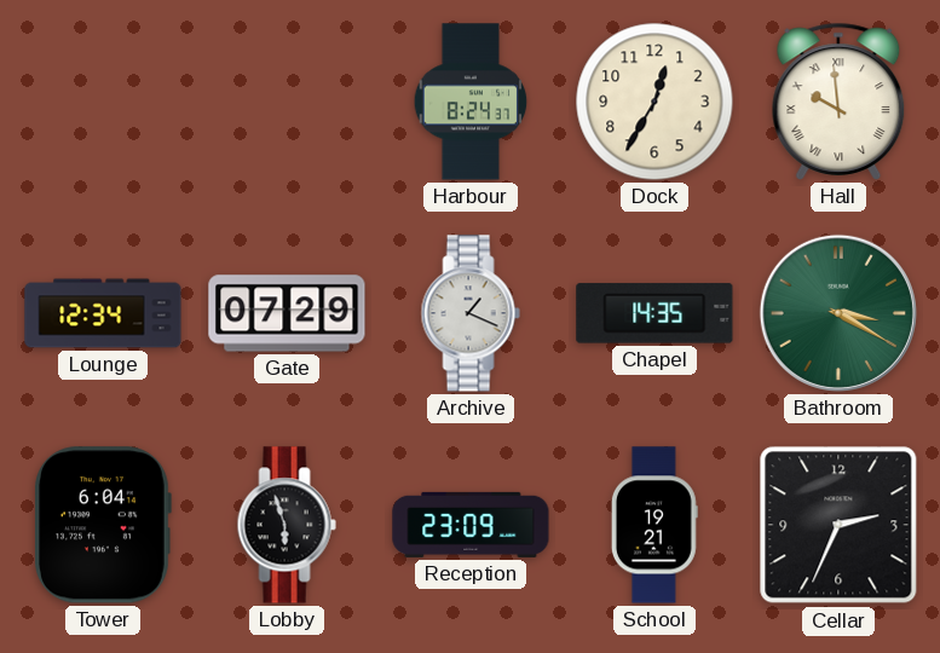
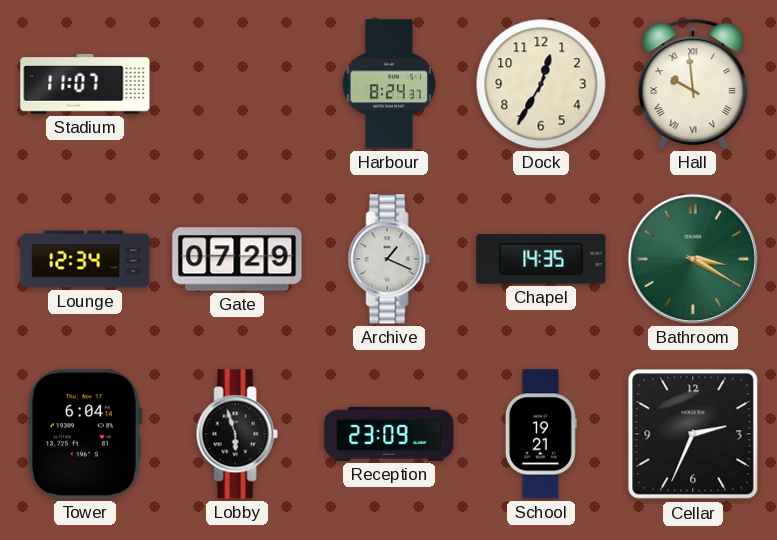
Stadium: none -> 11:07
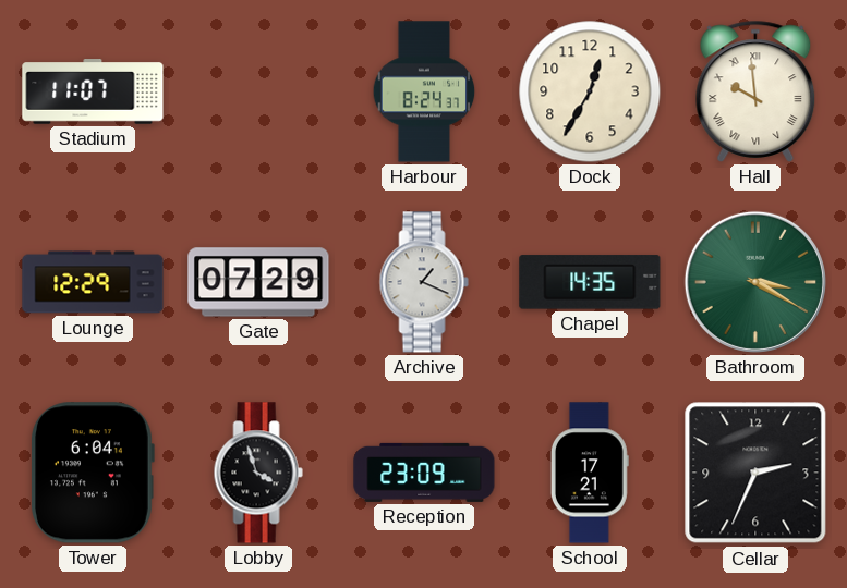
Lounge: 12:34 -> 12:29
Lobby: 5:57 -> 3:57
School: 19:21 -> 17:21
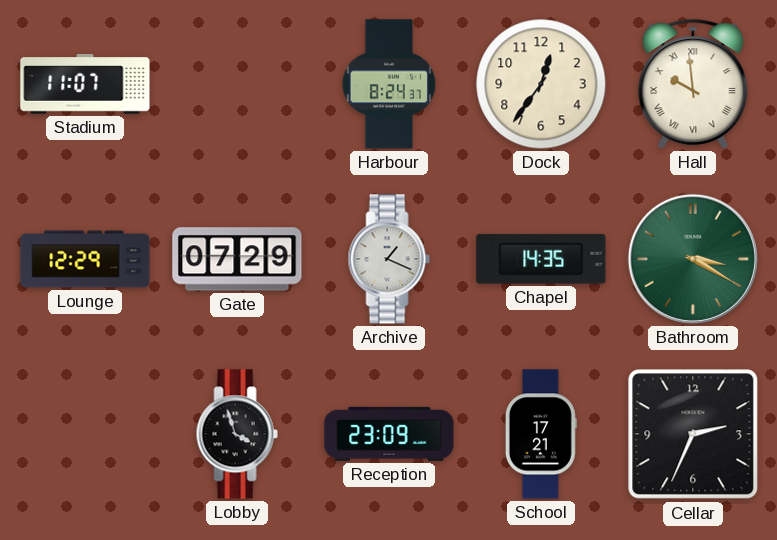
Dock: 12:35 -> 12:36
Tower: 6:04 -> none
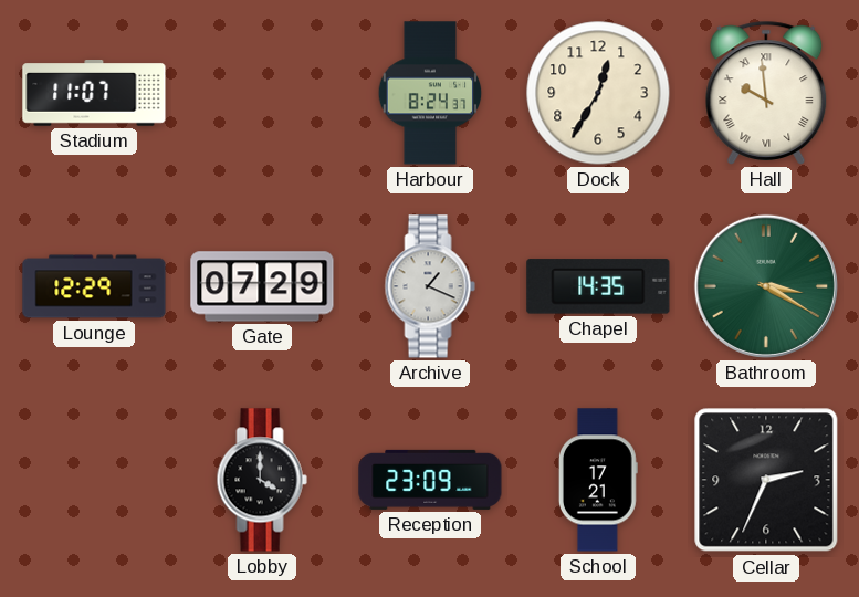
Dock: 12:36 -> 12:35
Lobby: 3:57 -> 4:00
